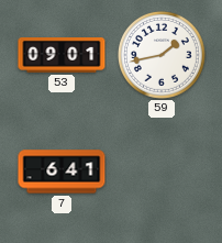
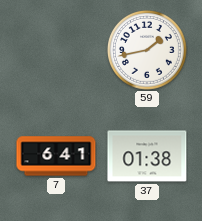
53: 09:01 -> none
37: none -> 01:38
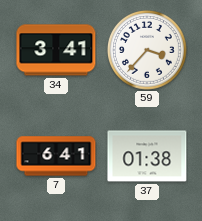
34: none -> 3:41
59: 1:43 -> 3:37
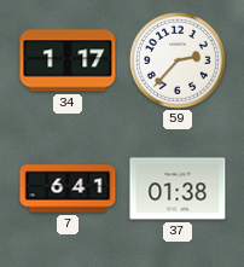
34: 3:41 -> 1:17
59: 3:37 -> 2:37
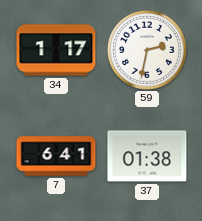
59: 2:37 -> 2:32
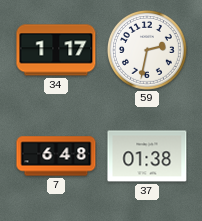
7: 6:41 -> 6:48
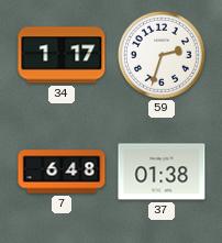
59: 2:32 -> 2:33
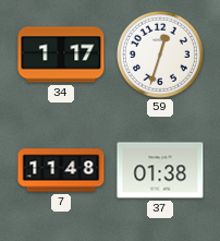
59: 2:33 -> 12:33
7: 6:48 -> 11:48
